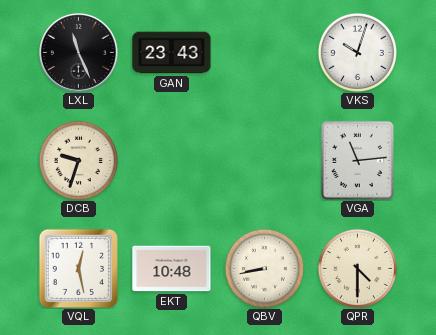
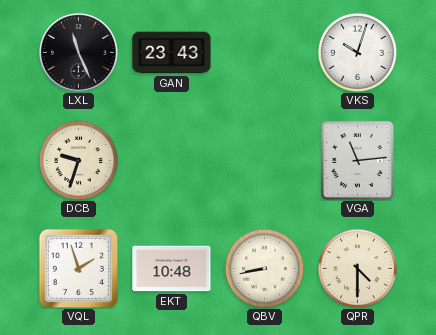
VQL: 12:28 -> 1:57
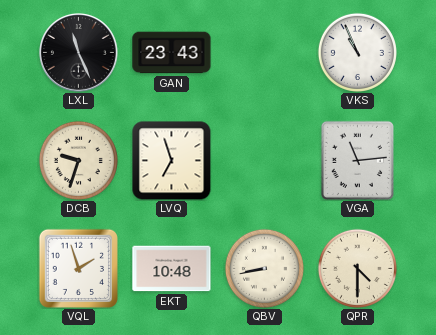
VKS: 10:03 -> 10:56
LVQ: none -> 6:57
